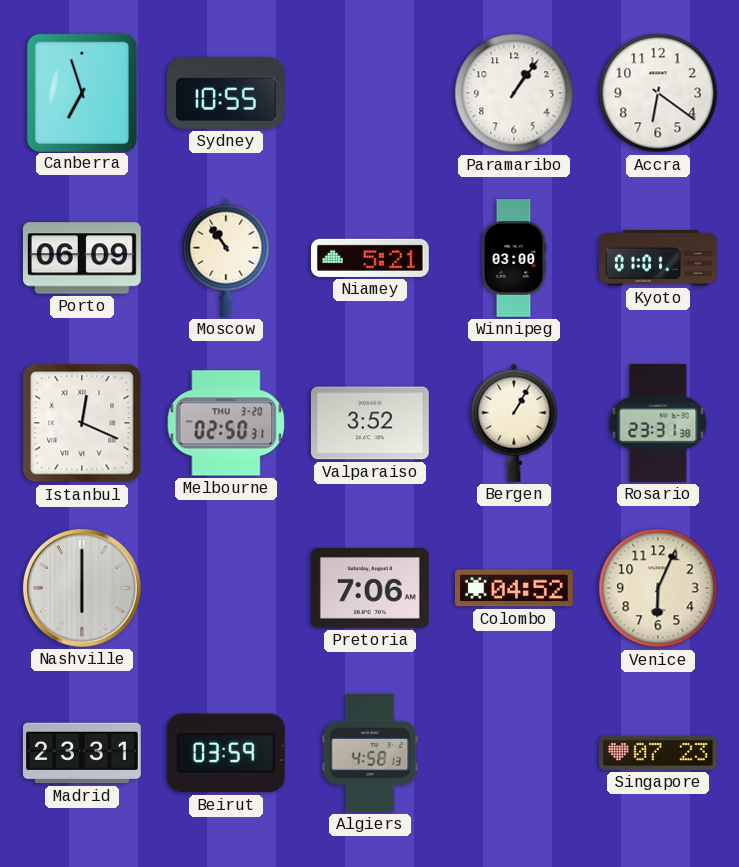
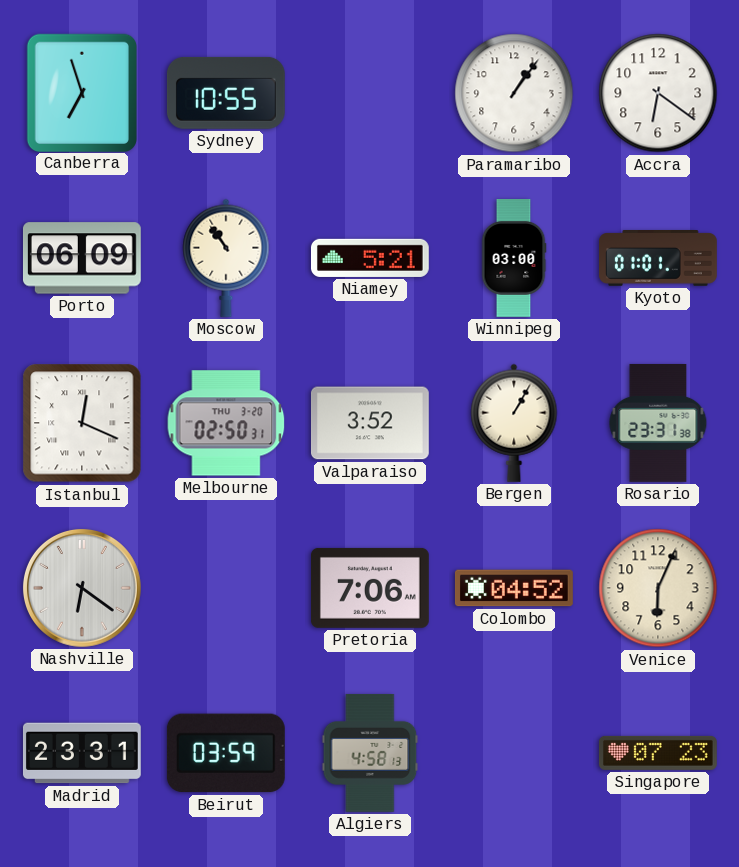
Nashville: 6:00 -> 6:21
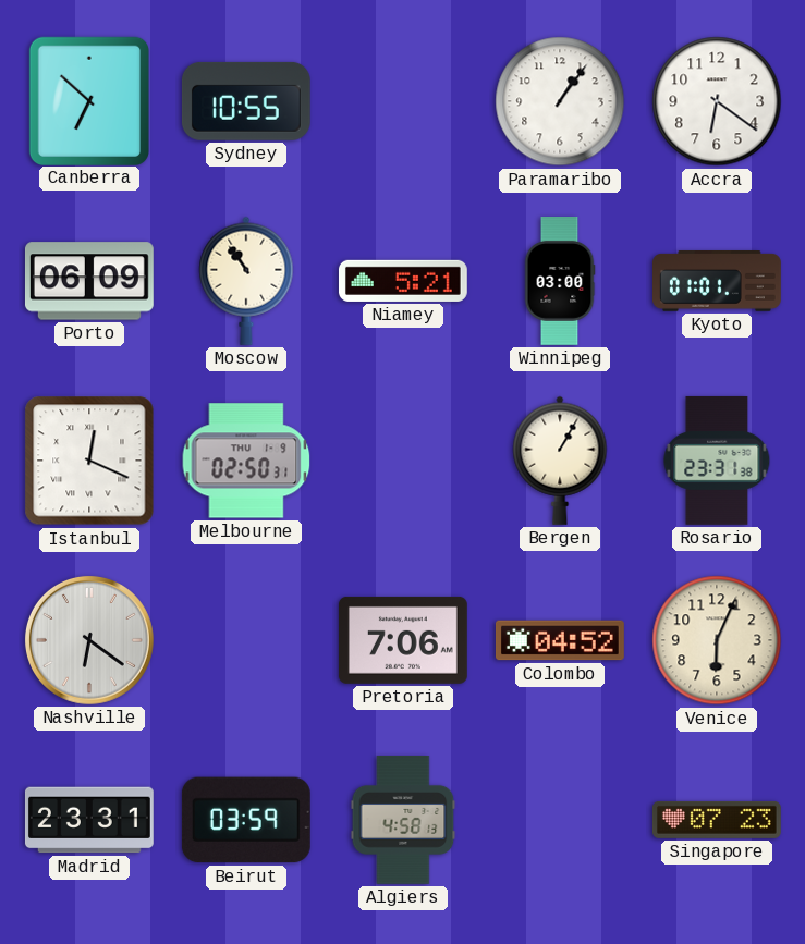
Canberra: 6:57 -> 6:52
Melbourne date: THU 3-20 -> THU 1-9
Valparaiso: 3:52 -> none
